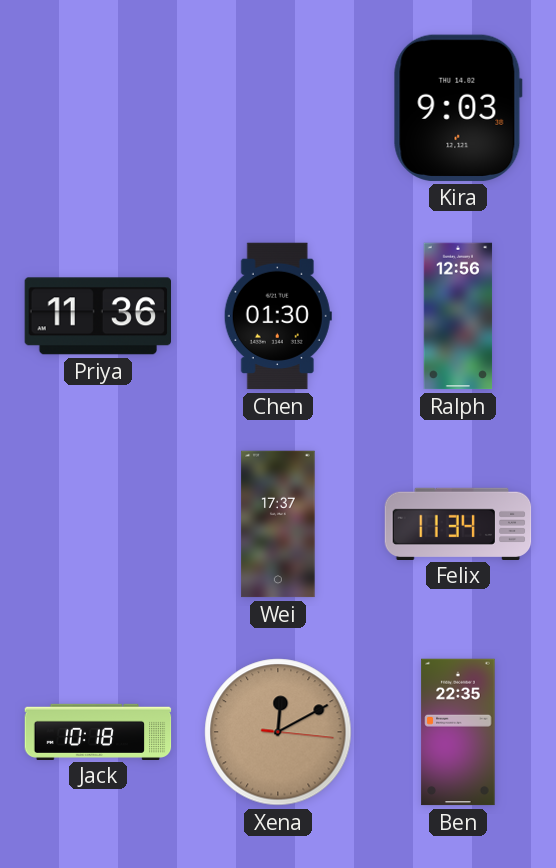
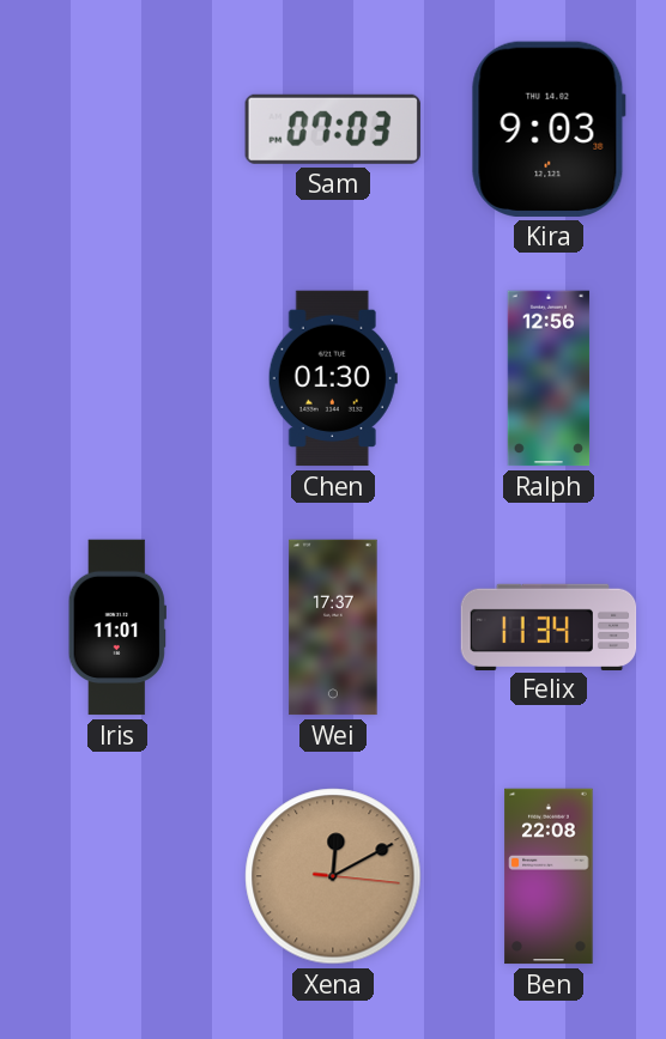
Sam: none -> 07:03
Priya: 11:36 -> none
Iris: none -> 11:01
Jack: 10:18 -> none
Ben: 22:35 -> 22:08
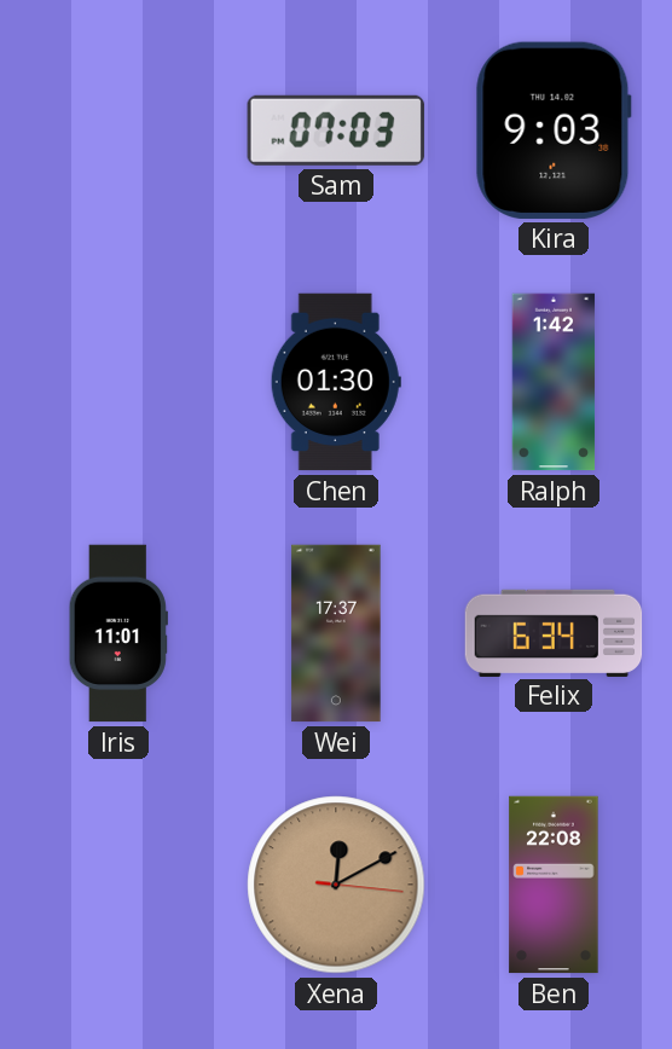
Ralph: 12:56 -> 1:42
Felix: 11:34 -> 6:34
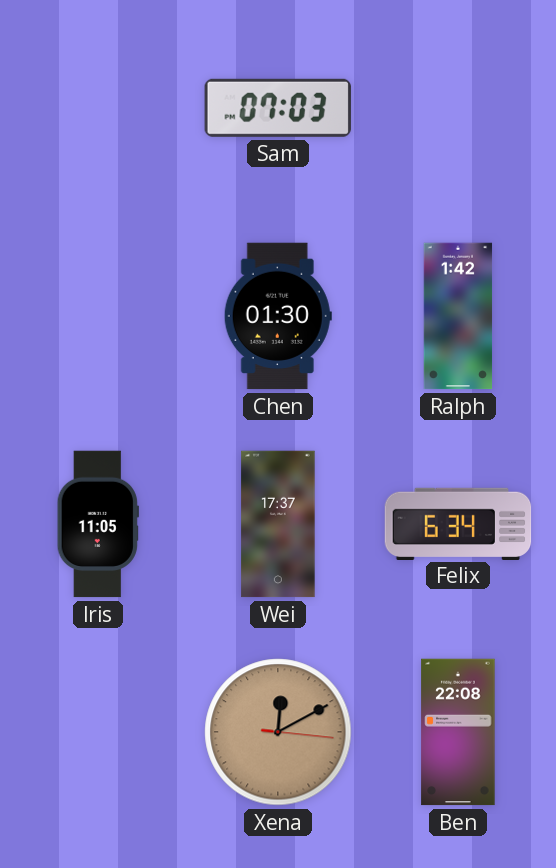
Kira: 9:03 -> none
Iris: 11:01 -> 11:05
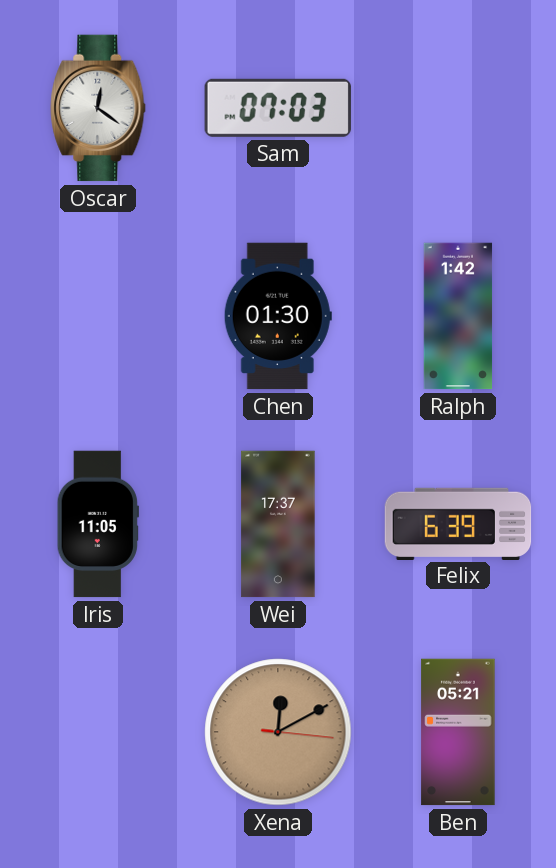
Oscar: none -> 12:21
Felix: 6:34 -> 6:39
Ben: 22:08 -> 05:21
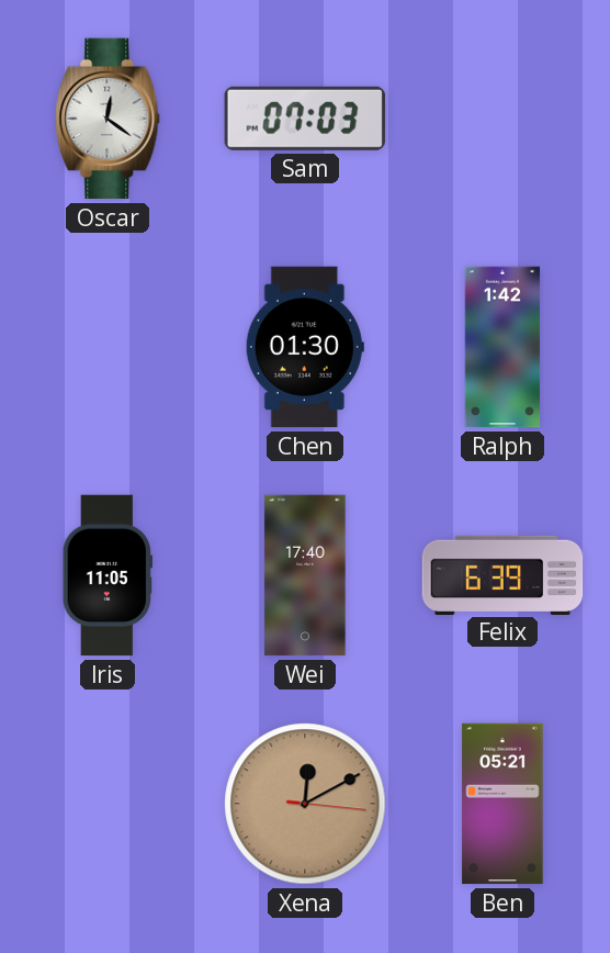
Wei: 17:37 -> 17:40
